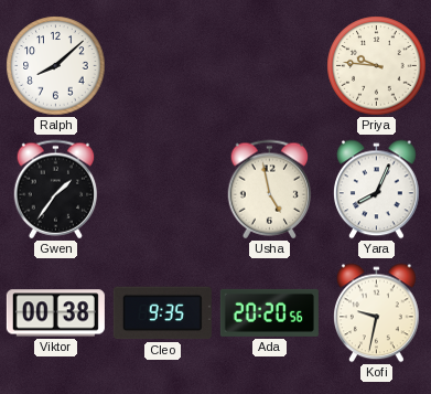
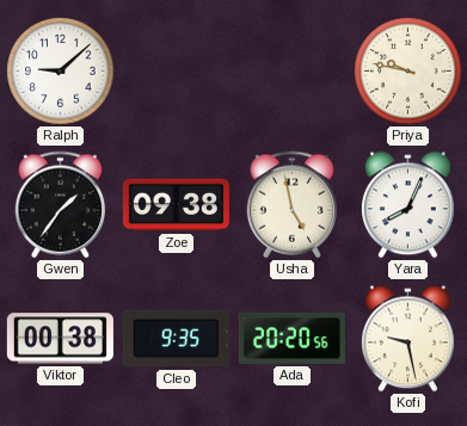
Ralph: 8:08 -> 9:08
Priya: 9:46 -> 9:47
Zoe: none -> 09:38
Kofi: 9:32 -> 9:28
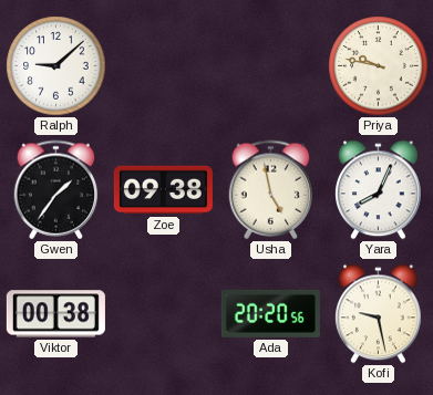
Cleo: 9:35 -> none
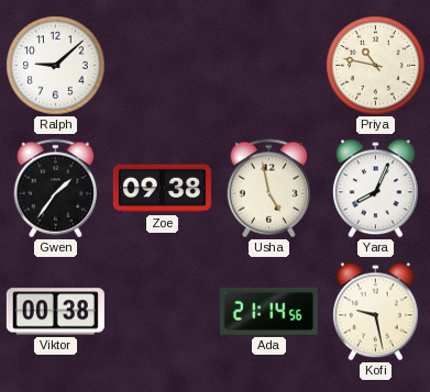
Priya: 9:47 -> 10:47
Ada: 20:20 -> 21:14
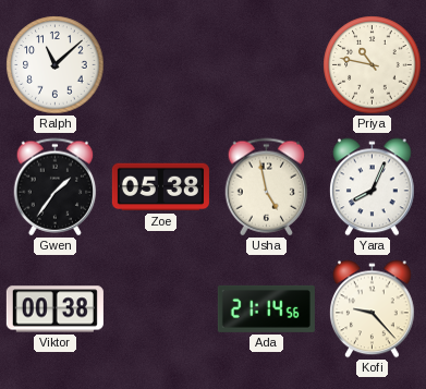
Ralph: 9:08 -> 11:08
Zoe: 09:38 -> 05:38
Kofi: 9:28 -> 9:23
